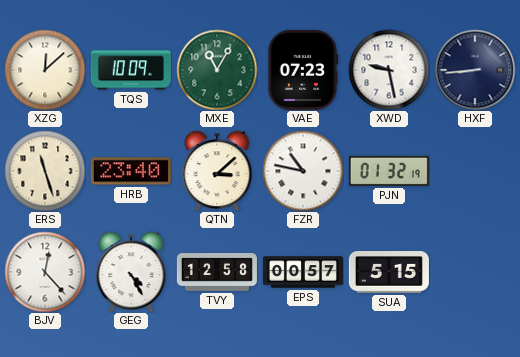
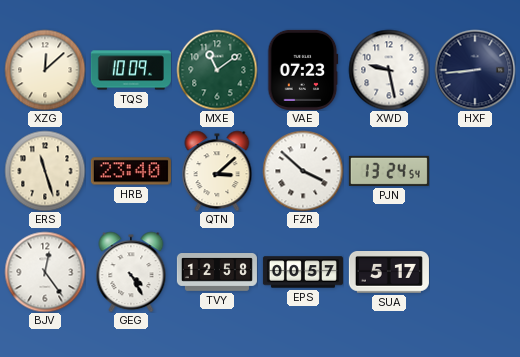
MXE: 11:05 -> 11:09
FZR: 10:47 -> 3:52
PJN: 01:32 -> 13:24
BJV: 12:23 -> 12:24
SUA: 5:15 -> 5:17
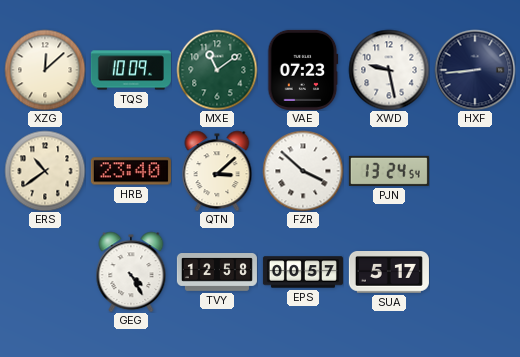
ERS: 11:27 -> 10:39
BJV: 12:24 -> none
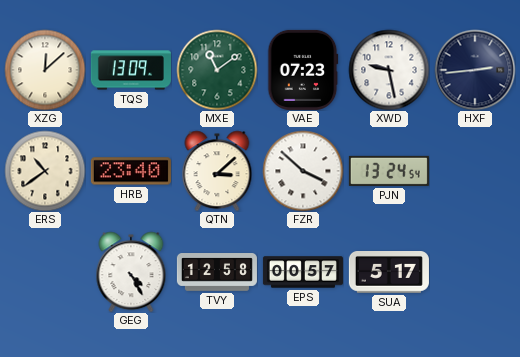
TQS: 10:09 -> 13:09
HXF: 8:44 -> 2:44
